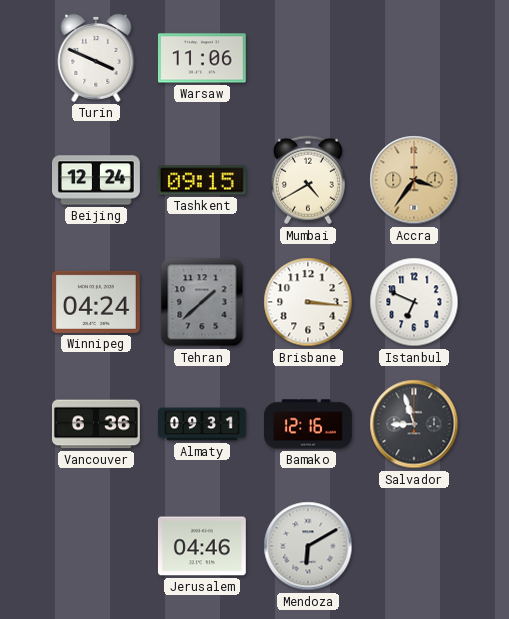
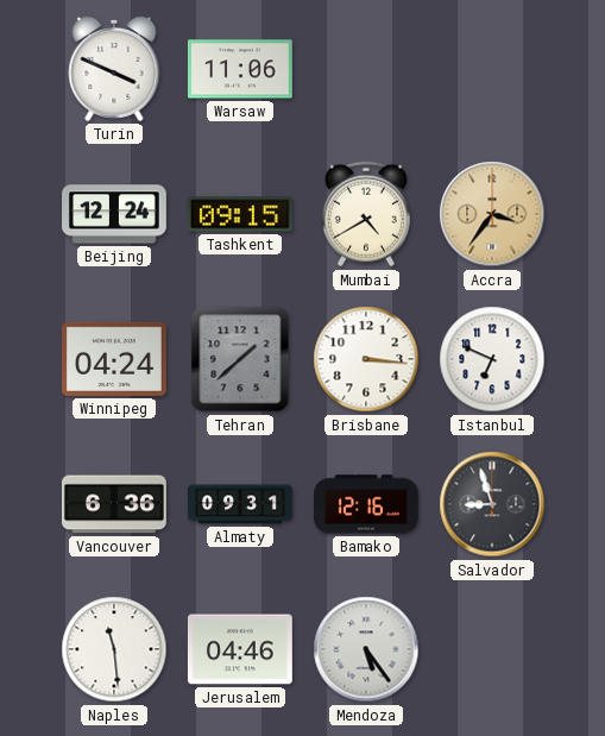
Naples: none -> 11:29
Mendoza: 6:10 -> 5:24
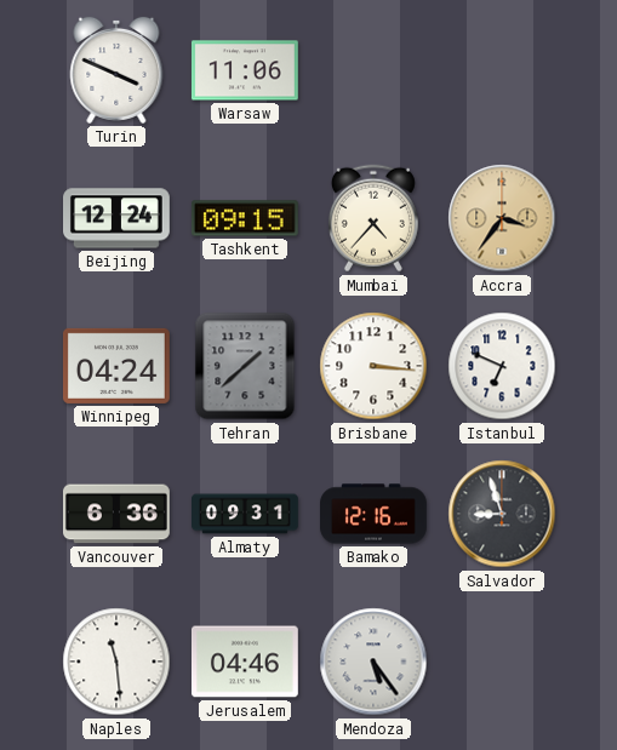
Mumbai: 4:40 -> 4:37
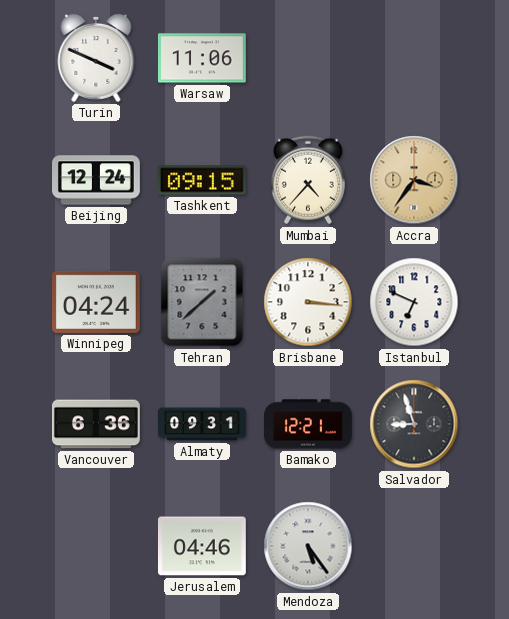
Bamako: 12:16 -> 12:21
Naples: 11:29 -> none
